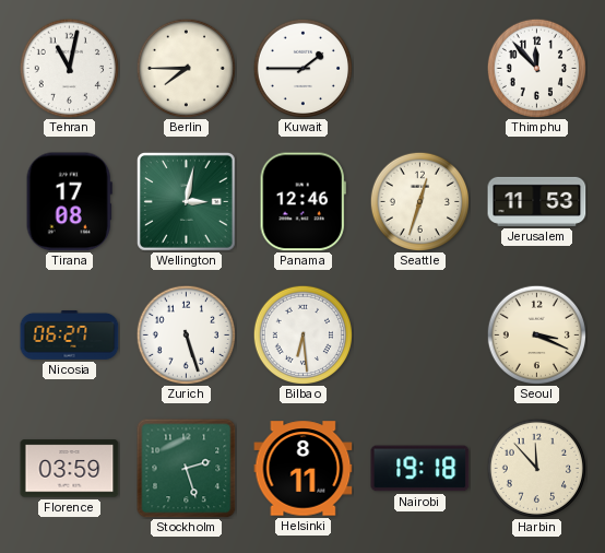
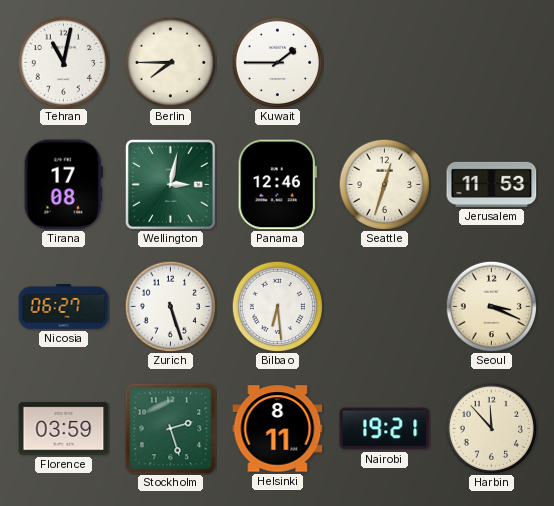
Thimphu: 11:53 -> none
Nairobi: 19:18 -> 19:21
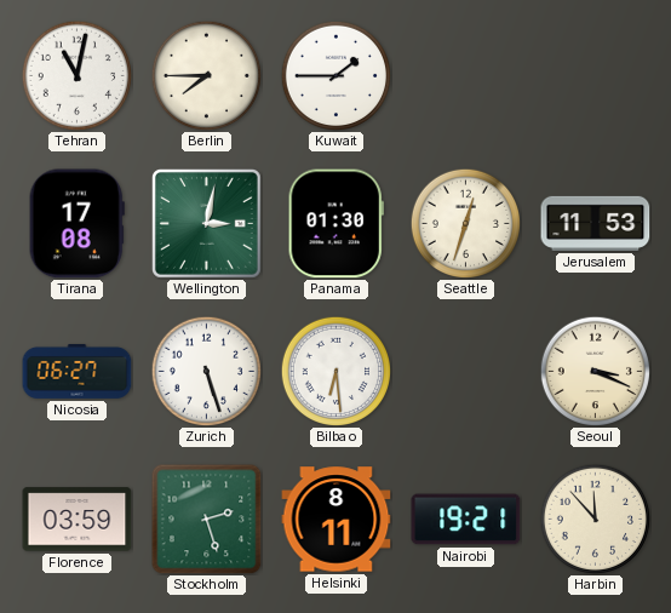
Panama: 12:46 -> 01:30
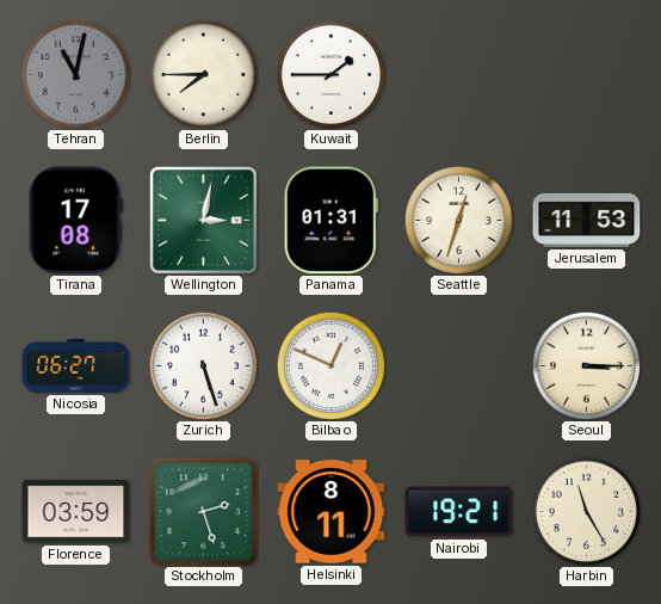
Tehran dial: white -> grey
Panama: 01:30 -> 01:31
Bilbao: 6:29 -> 12:49
Seoul: 3:19 -> 3:15
Harbin: 11:53 -> 11:25
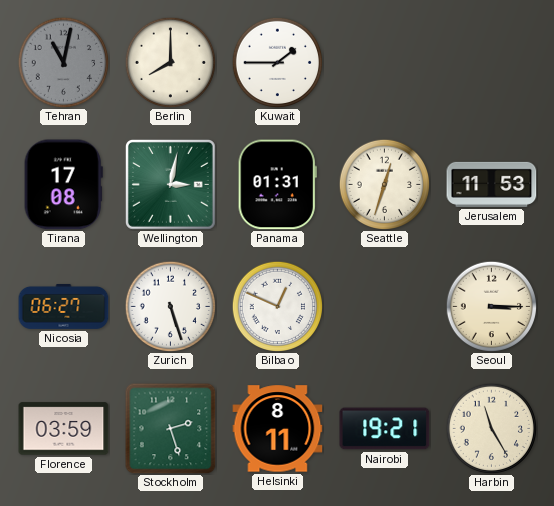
Berlin: 7:45 -> 8:00
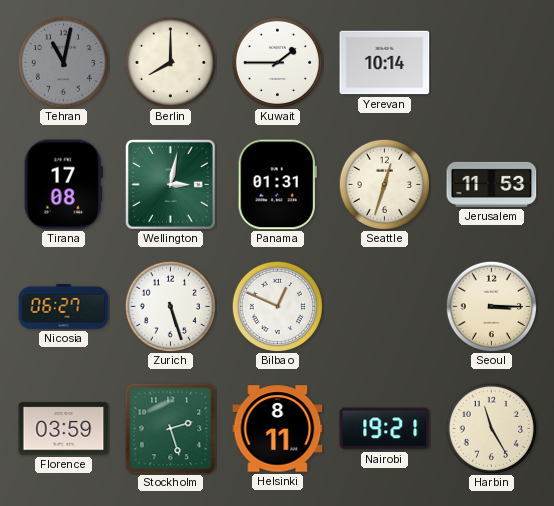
Yerevan: none -> 10:14
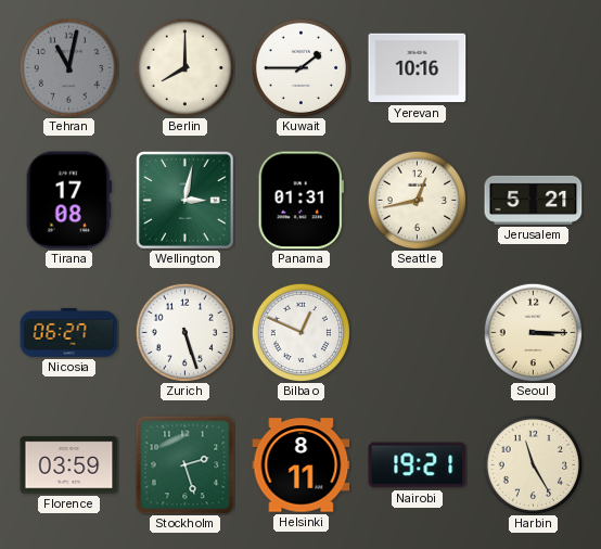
Yerevan: 10:14 -> 10:16
Seattle: 12:33 -> 12:43
Jerusalem: 11:53 -> 5:21
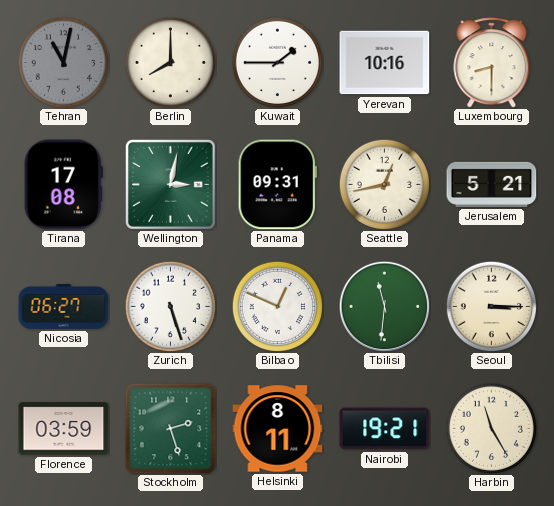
Luxembourg: none -> 8:30
Panama: 01:31 -> 09:31
Tbilisi: none -> 11:31
